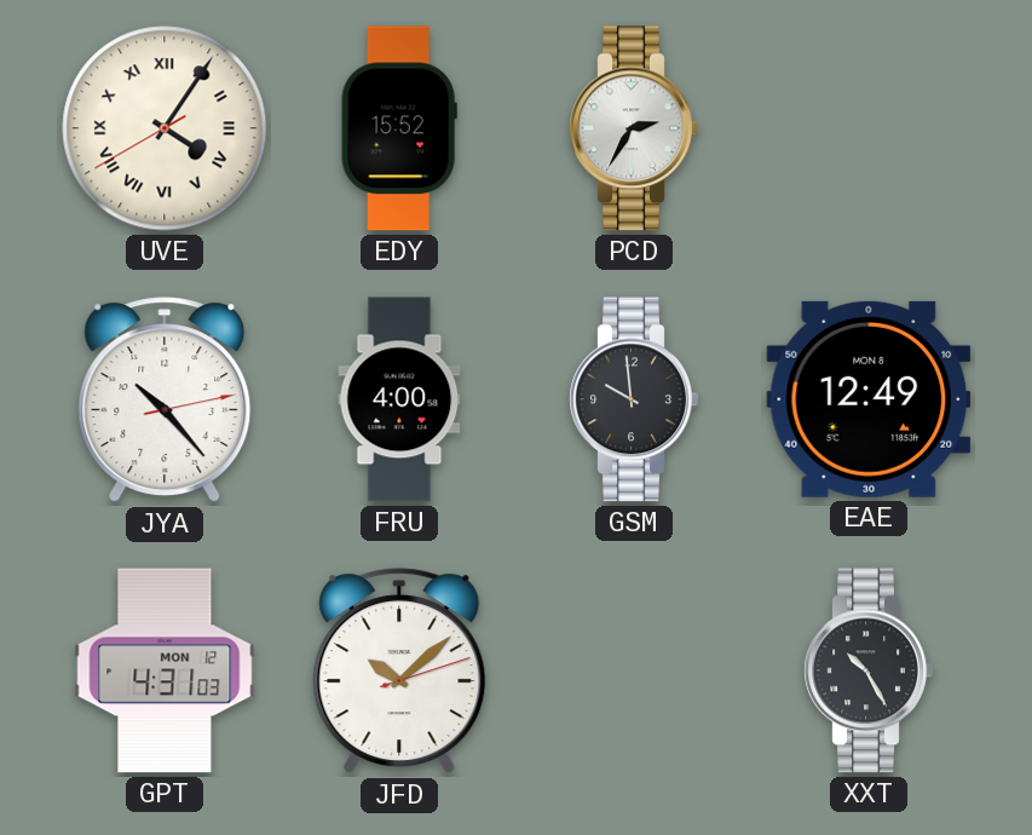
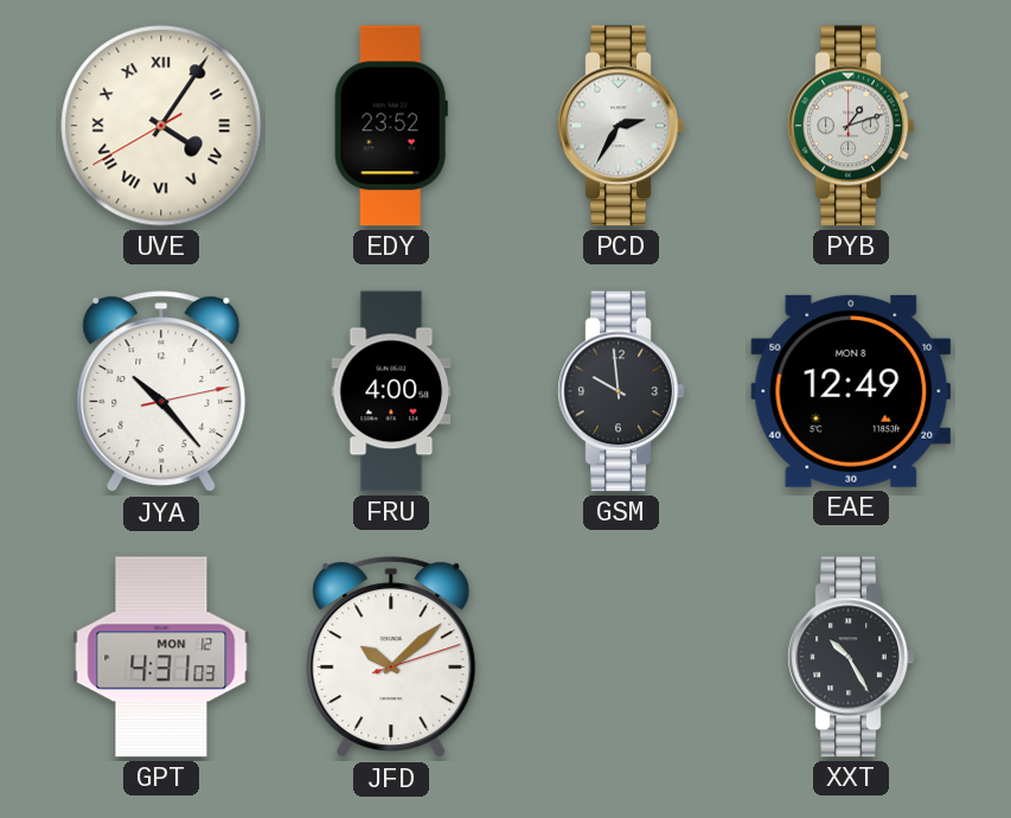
EDY: 15:52 -> 23:52
PYB: none -> 1:12
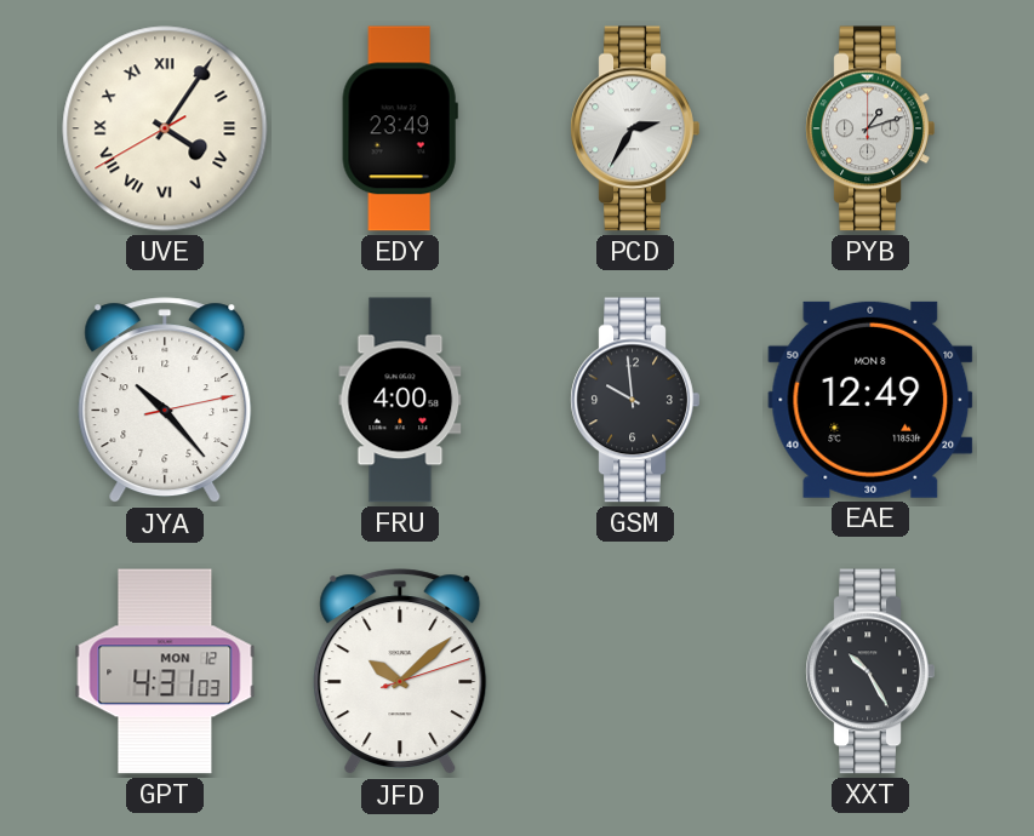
EDY: 23:52 -> 23:49
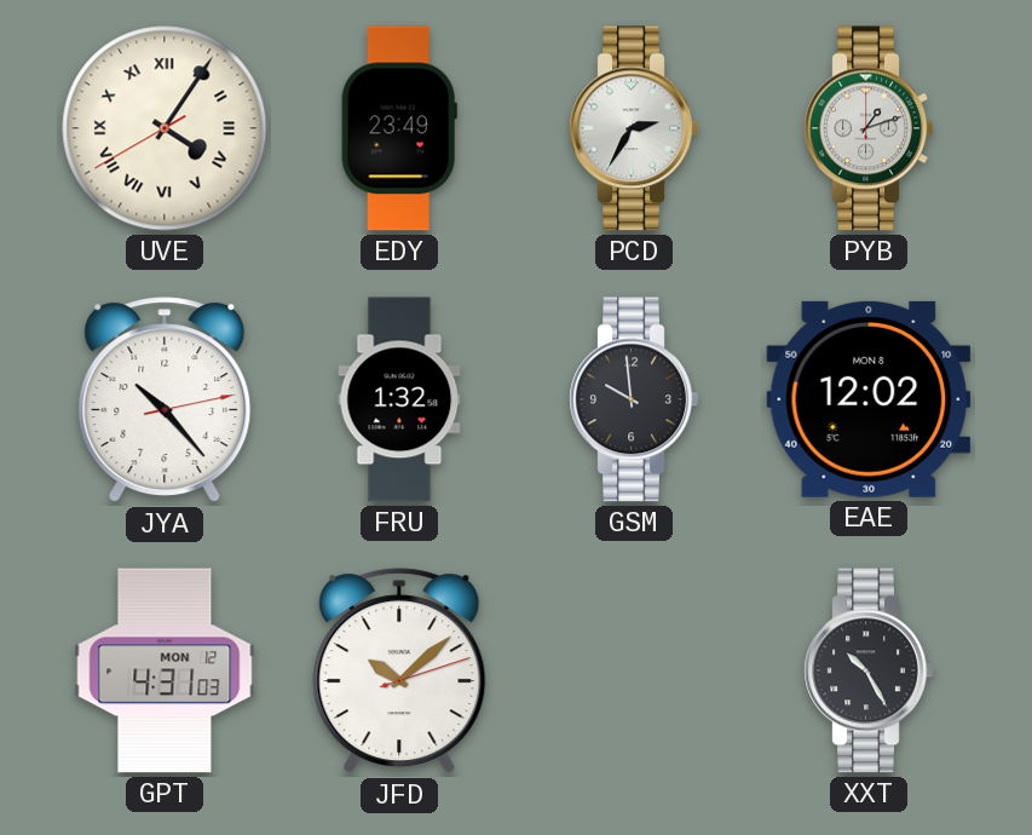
FRU: 4:00 -> 1:32
EAE: 12:49 -> 12:02
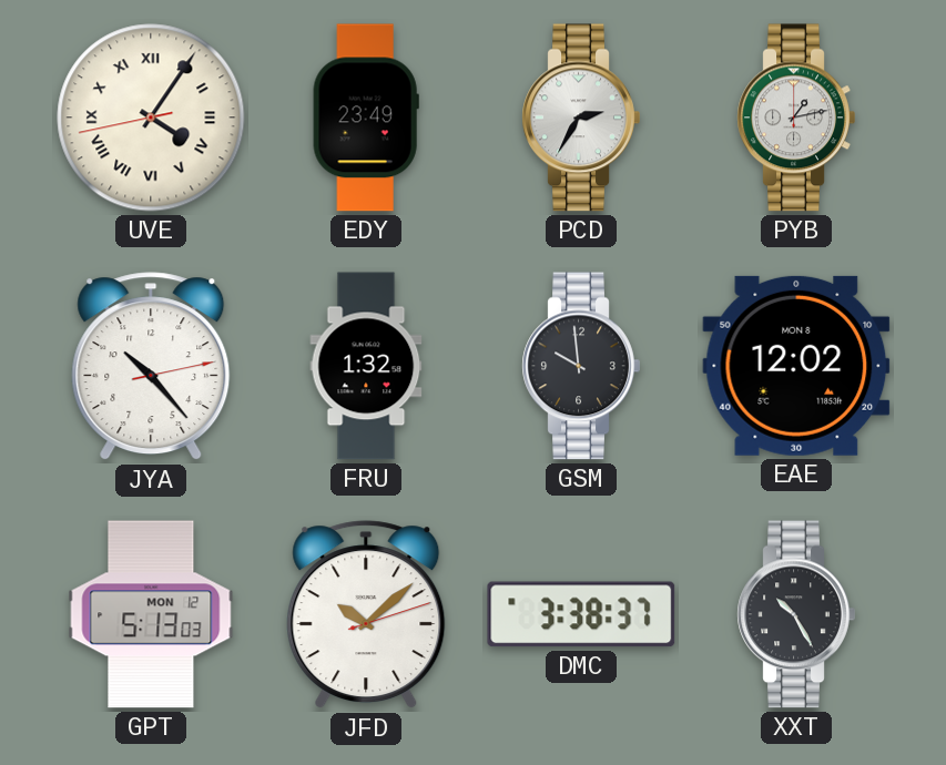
UVE: 4:05:40 -> 4:05:43
PYB: 1:12 -> 1:13
GPT: 4:31 -> 5:13
DMC: none -> 3:38
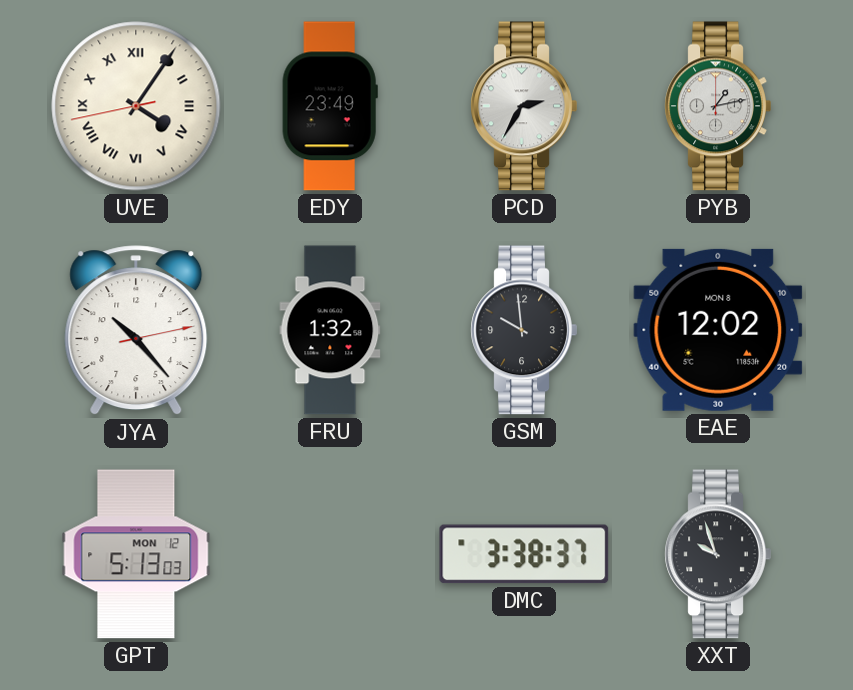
JFD: 10:08 -> none
XXT: 10:25 -> 9:57
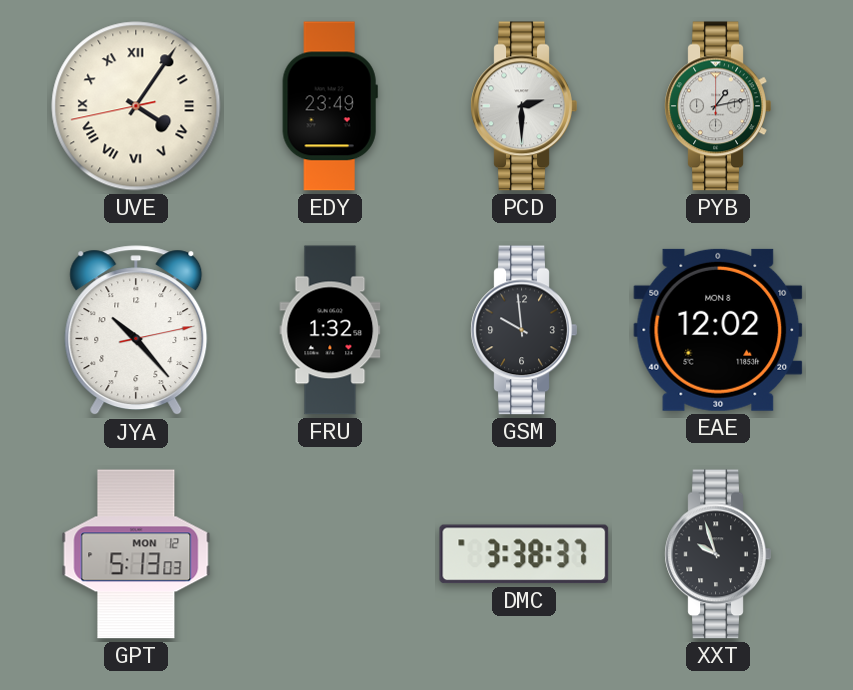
PCD: 2:35 -> 2:30
